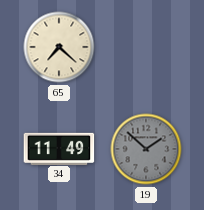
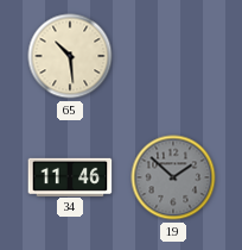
65: 7:22 -> 10:29
34: 11:49 -> 11:46
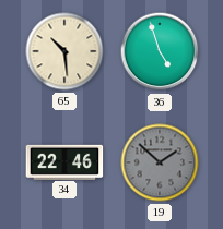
36: none -> 4:57
34: 11:46 -> 22:46
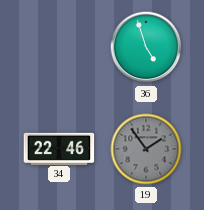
65: 10:29 -> none
19: 1:52 -> 1:54
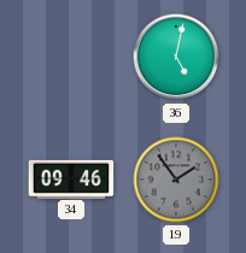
36: 4:57 -> 5:02
34: 22:46 -> 09:46
